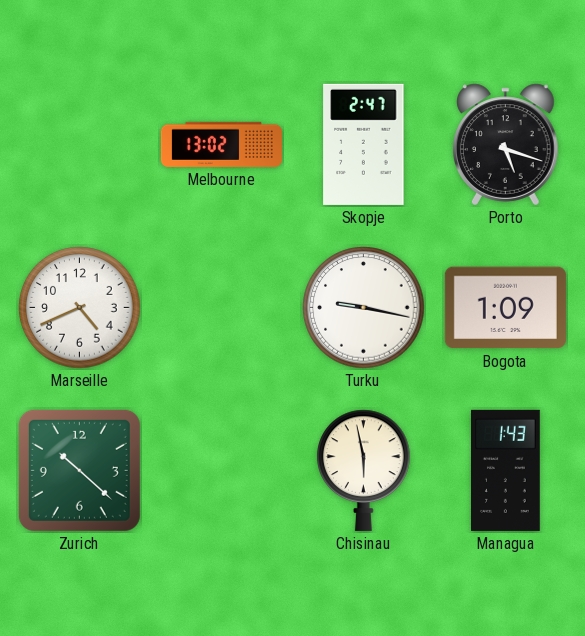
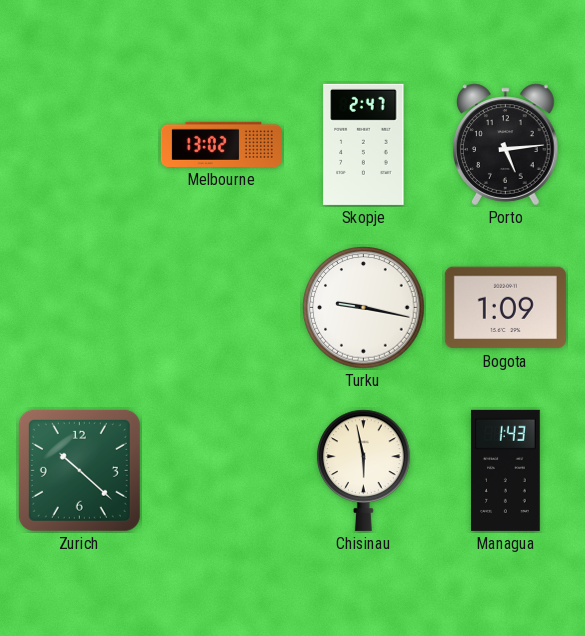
Porto: 5:18 -> 5:14
Marseille: 4:41 -> none
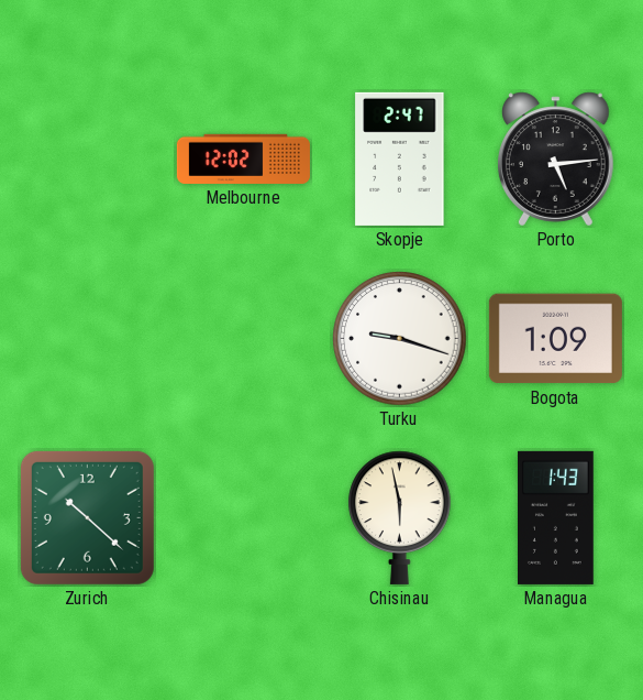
Melbourne: 13:02 -> 12:02
Turku: 9:17 -> 9:18
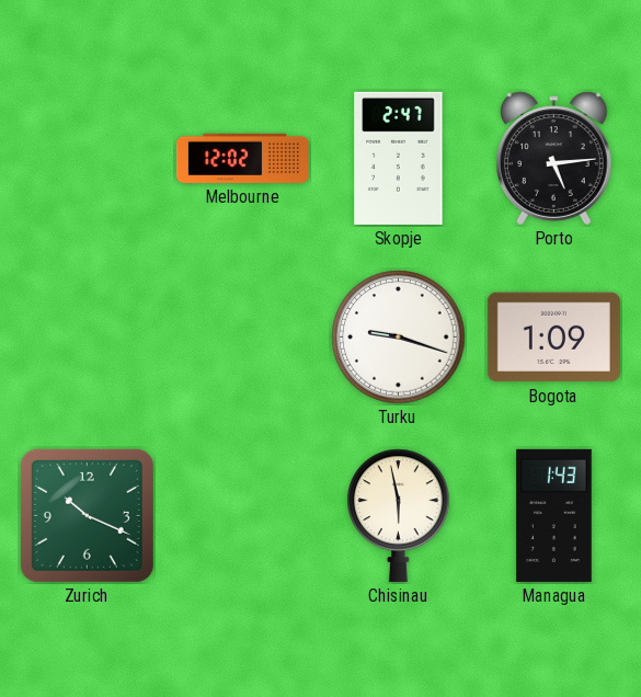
Zurich: 10:22 -> 10:19
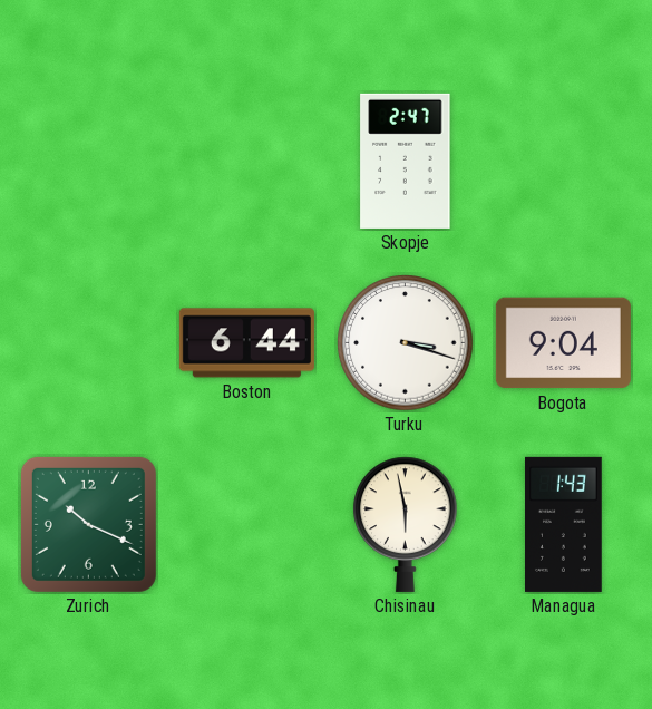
Melbourne: 12:02 -> none
Porto: 5:14 -> none
Boston: none -> 6:44
Turku: 9:18 -> 3:18
Bogota: 1:09 -> 9:04
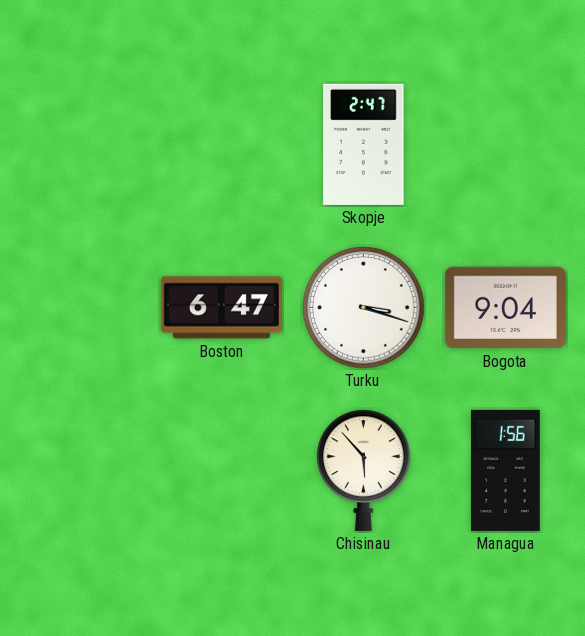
Boston: 6:44 -> 6:47
Zurich: 10:19 -> none
Chisinau: 5:58 -> 5:53
Managua: 1:43 -> 1:56
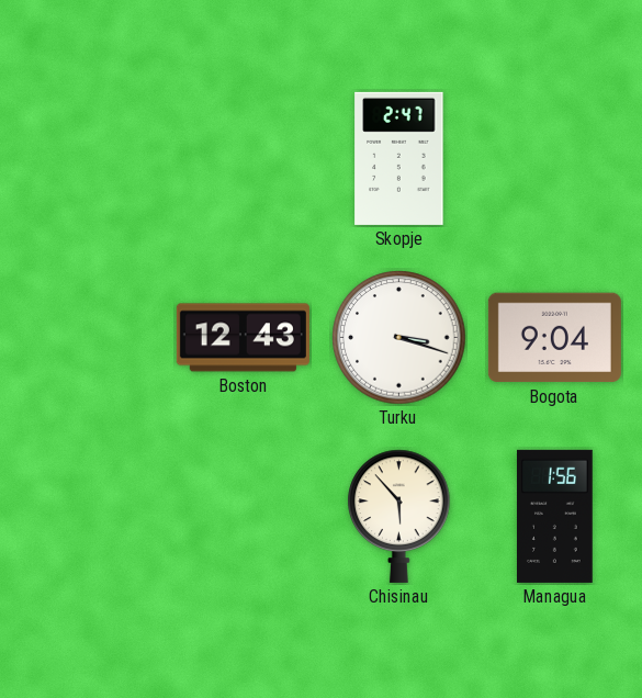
Boston: 6:47 -> 12:43
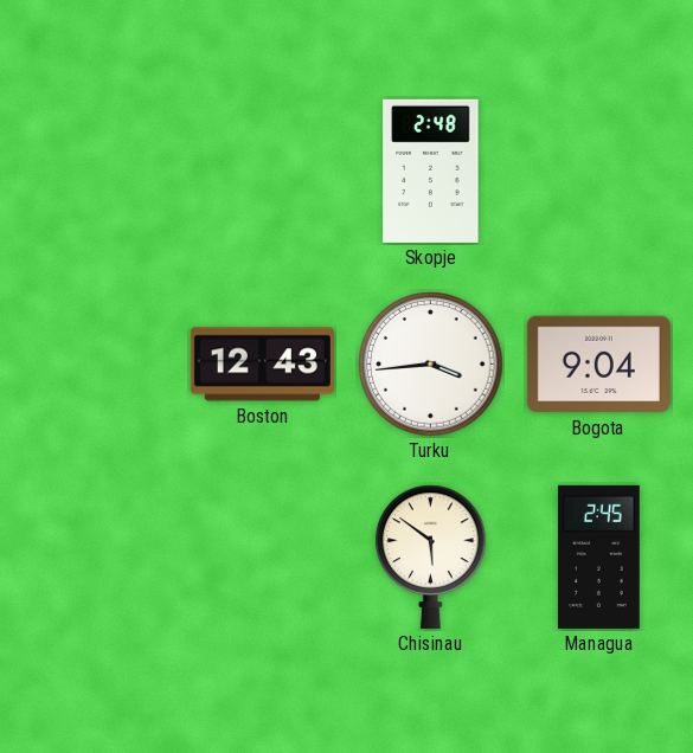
Skopje: 2:47 -> 2:48
Turku: 3:18 -> 3:44
Chisinau: 5:53 -> 5:51
Managua: 1:56 -> 2:45
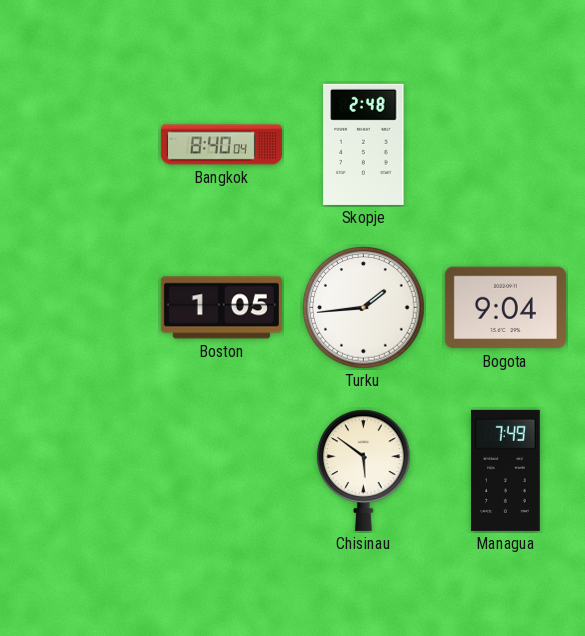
Bangkok: none -> 8:40
Boston: 12:43 -> 1:05
Turku: 3:44 -> 1:44
Managua: 2:45 -> 7:49
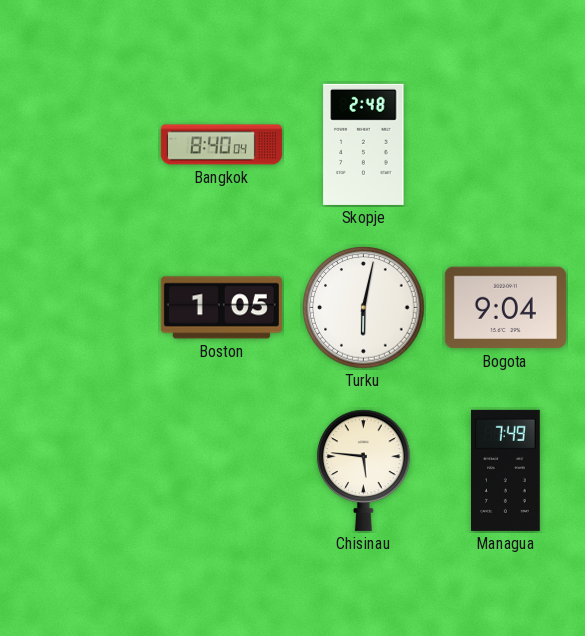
Turku: 1:44 -> 6:02
Chisinau: 5:51 -> 5:46
